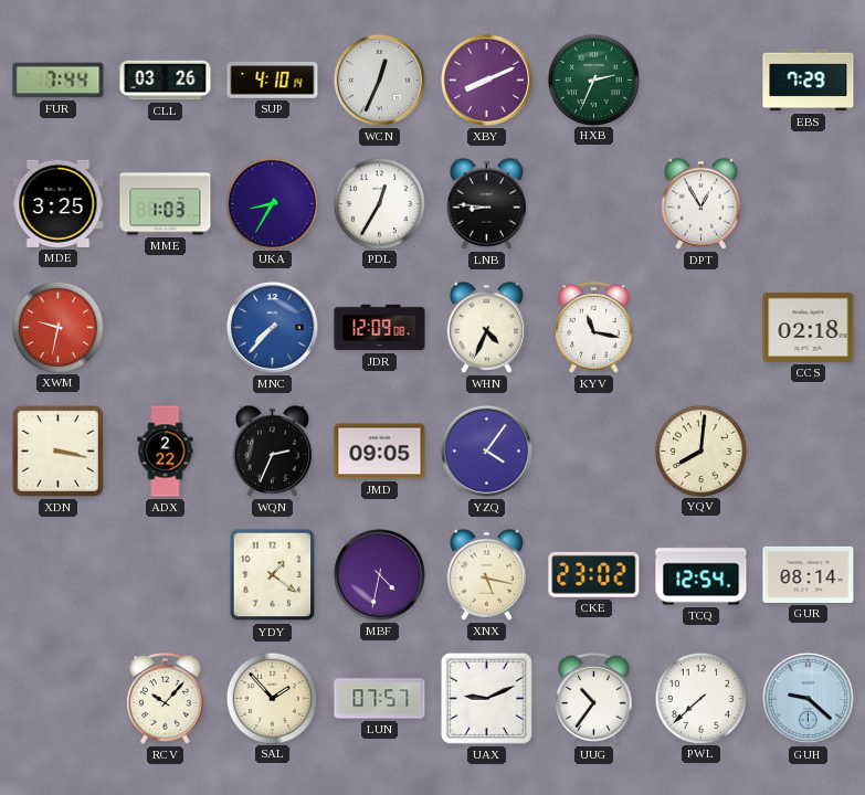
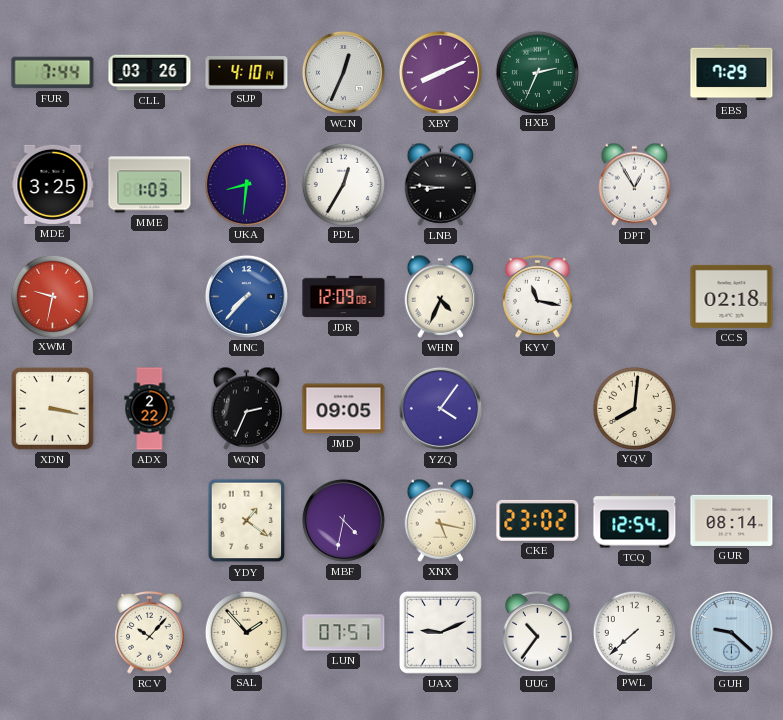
UKA: 8:35 -> 8:31
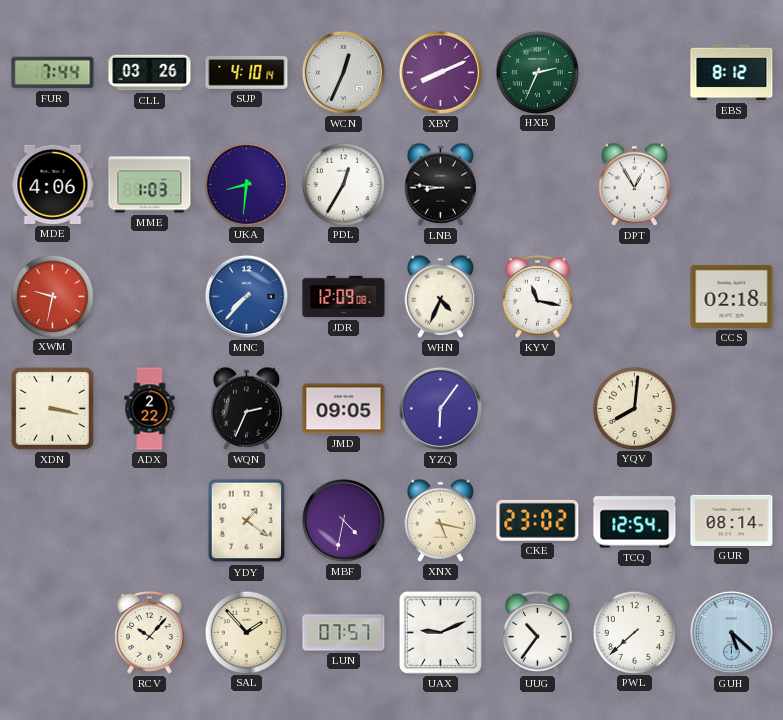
EBS: 7:29 -> 8:12
MDE: 3:25 -> 4:06
YZQ: 4:06 -> 6:06
GUH: 9:22 -> 5:22
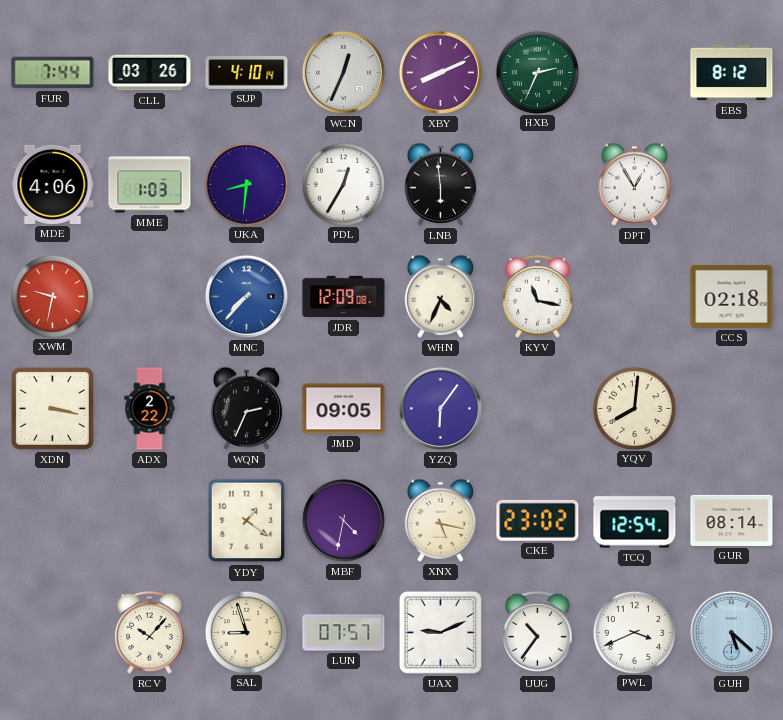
LNB: 8:46 -> 5:59
SAL: 1:53 -> 8:57
PWL: 7:38 -> 3:41
